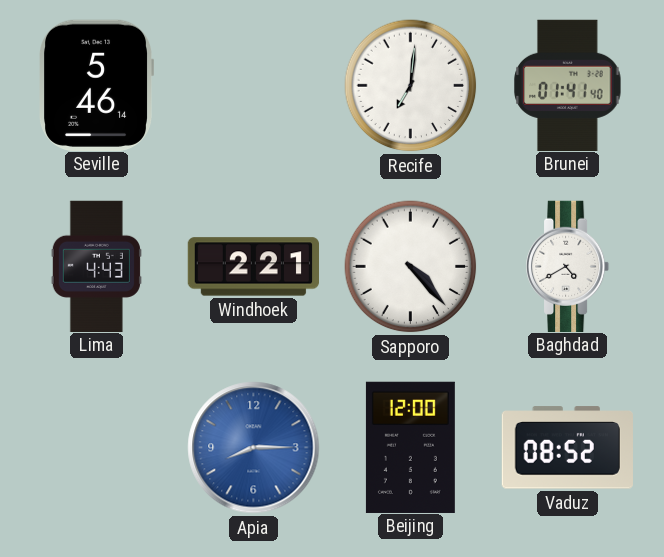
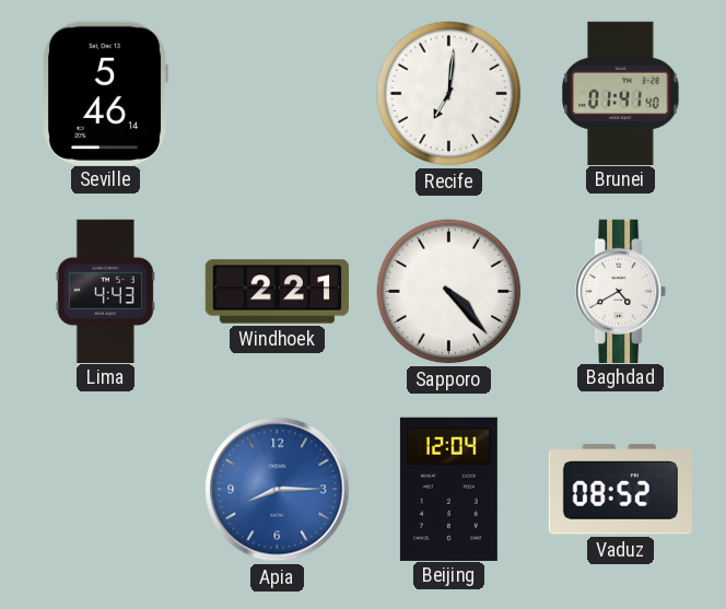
Beijing: 12:00 -> 12:04
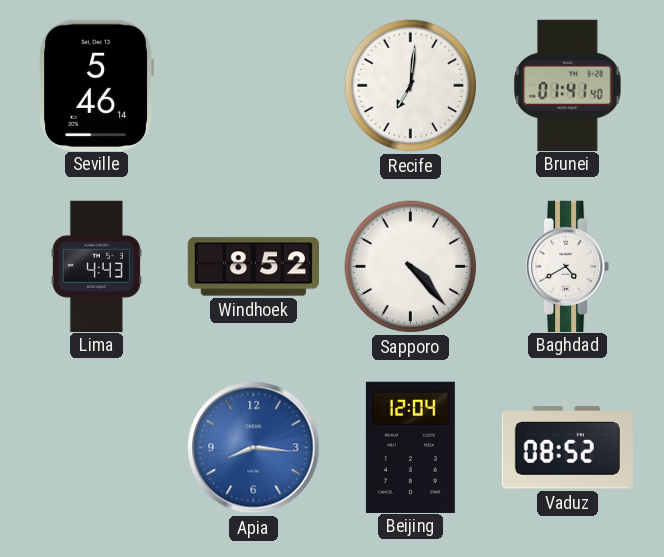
Windhoek: 2:21 -> 8:52
Apia: 8:15 -> 8:16
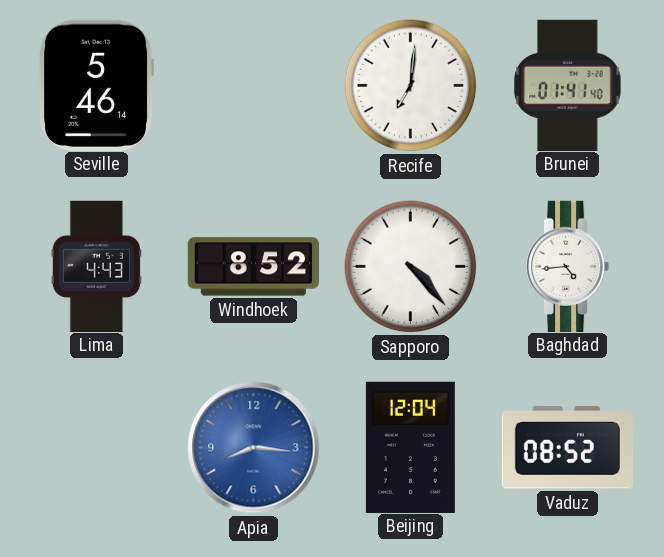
Baghdad: 4:40 -> 4:44
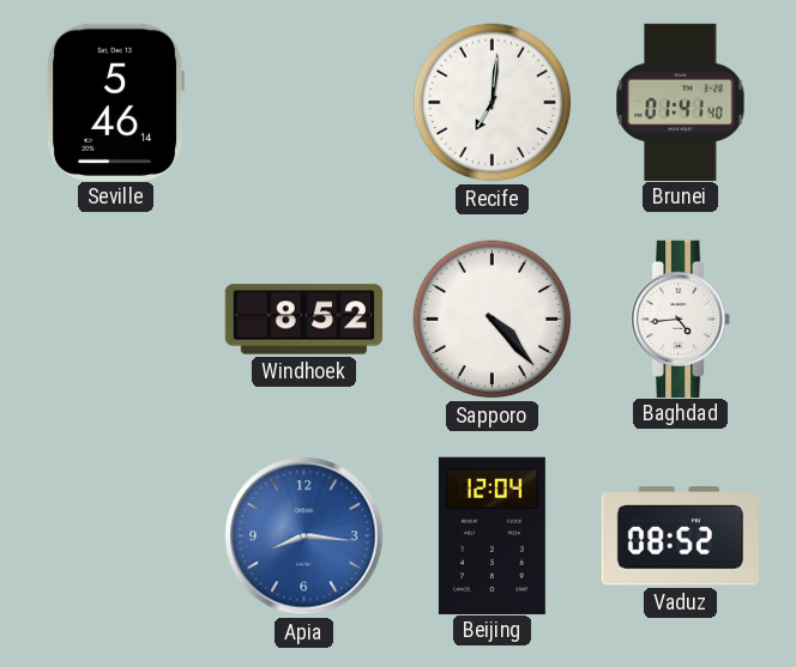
Lima: 4:43 -> none
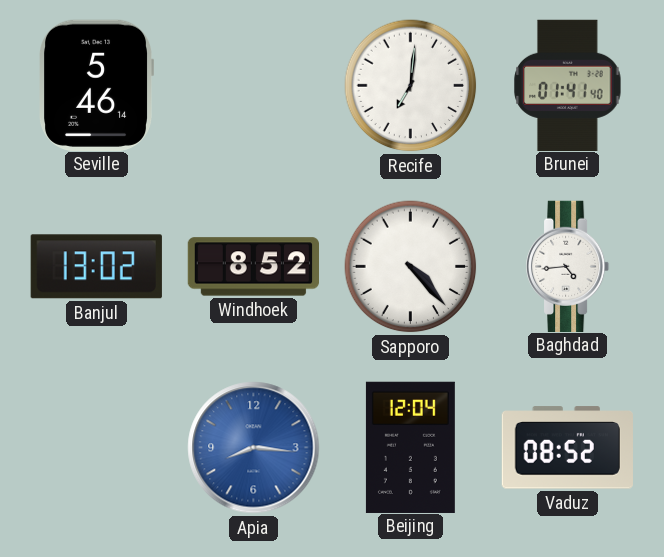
Banjul: none -> 13:02
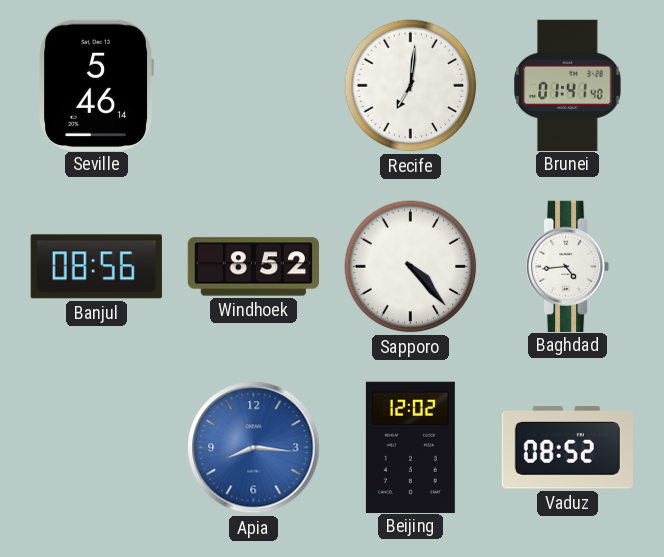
Banjul: 13:02 -> 08:56
Beijing: 12:04 -> 12:02
